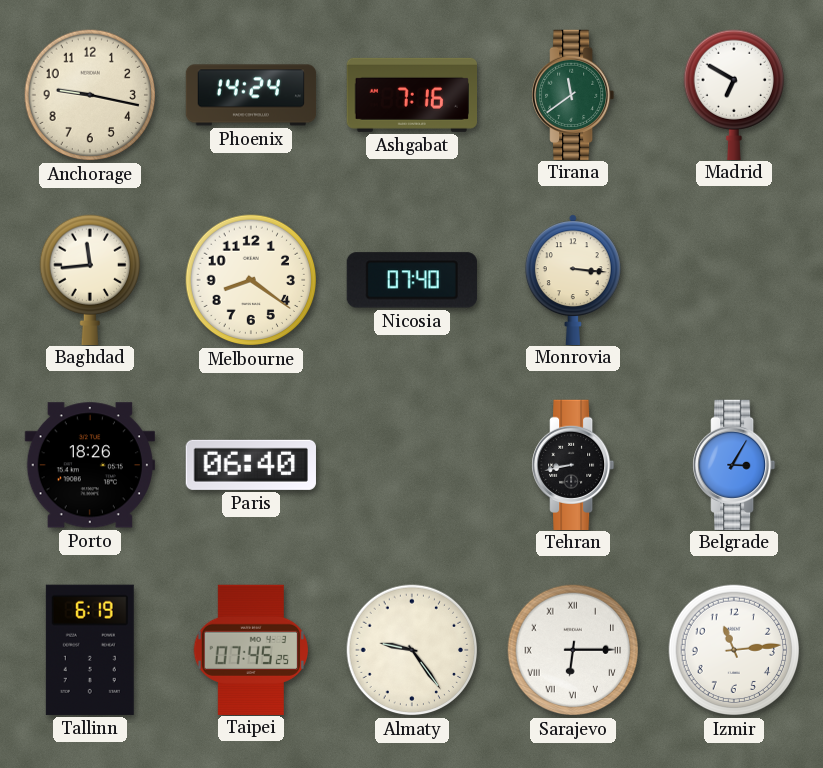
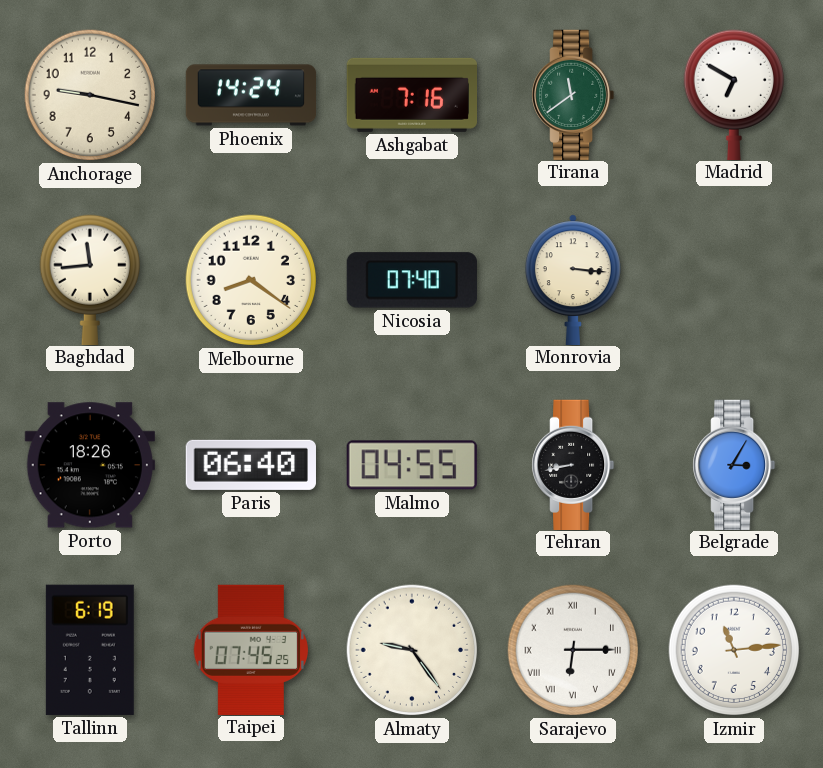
Malmo: none -> 04:55
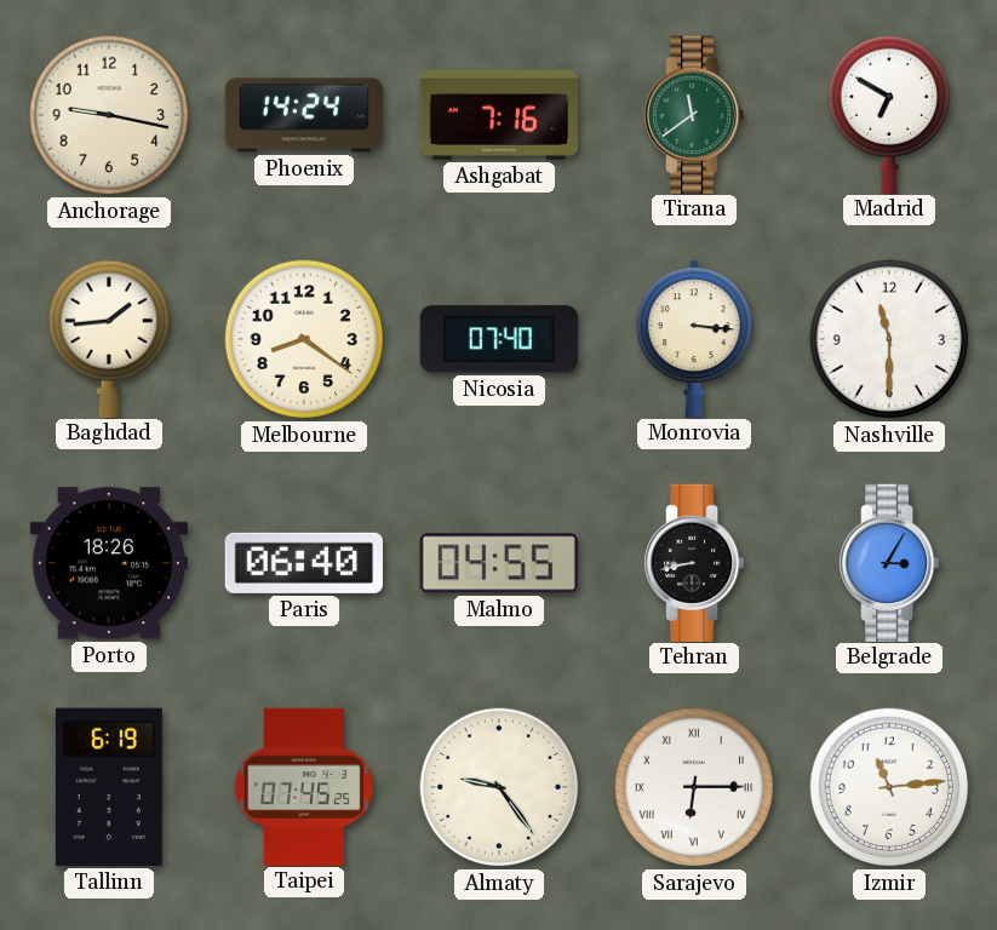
Baghdad: 11:44 -> 1:44
Nashville: none -> 11:30
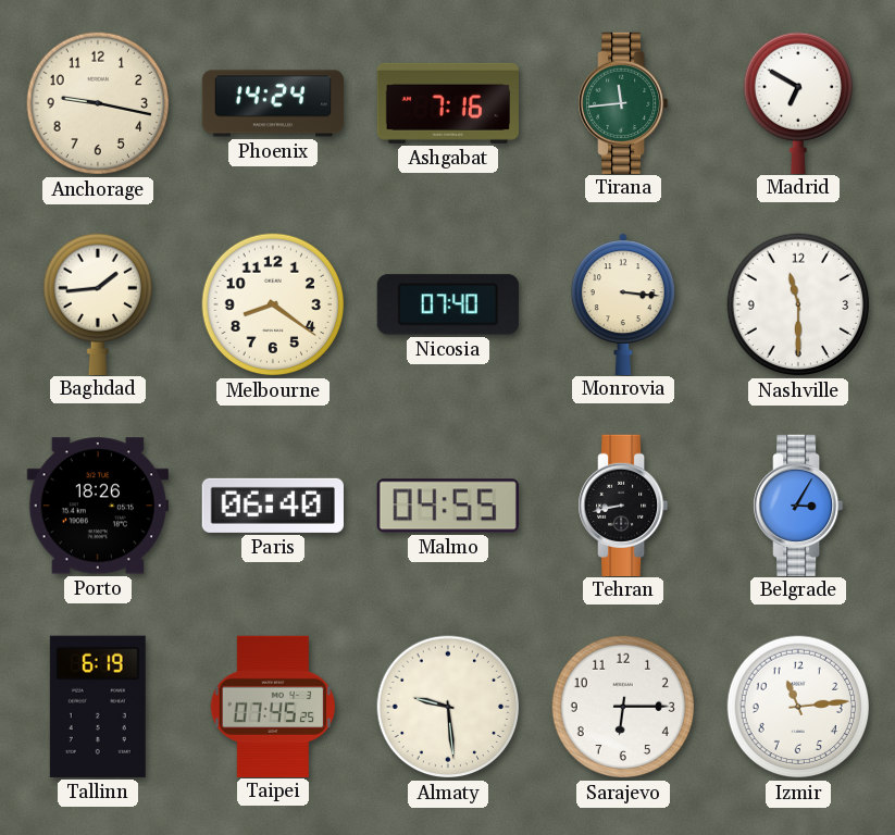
Tirana: 11:39 -> 11:44
Almaty: 9:24 -> 9:29
Sarajevo numerals: Roman -> Arabic
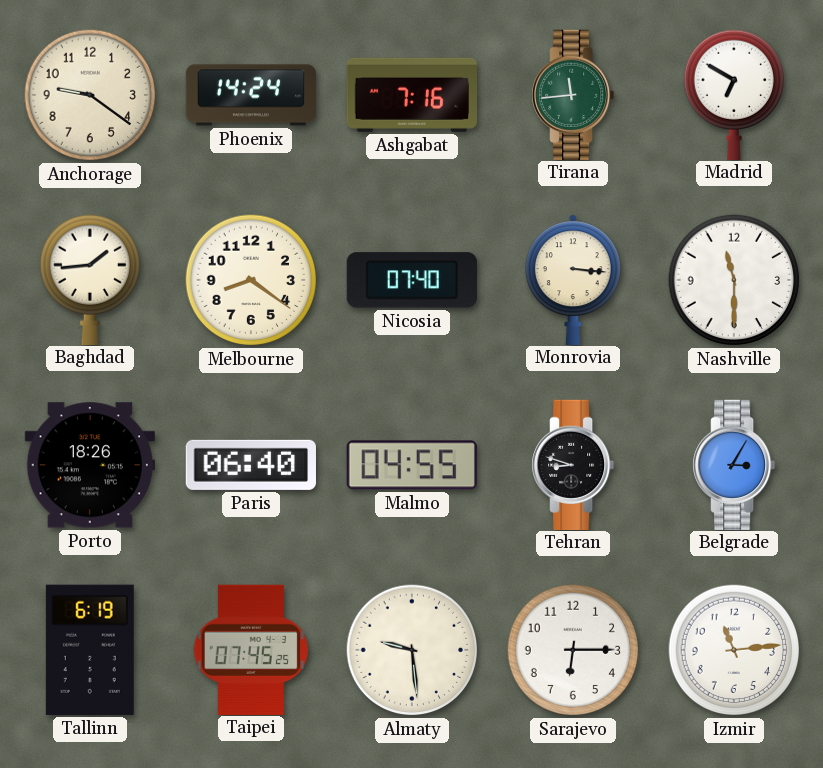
Anchorage: 9:17 -> 9:21
Tehran: 8:43 -> 8:48
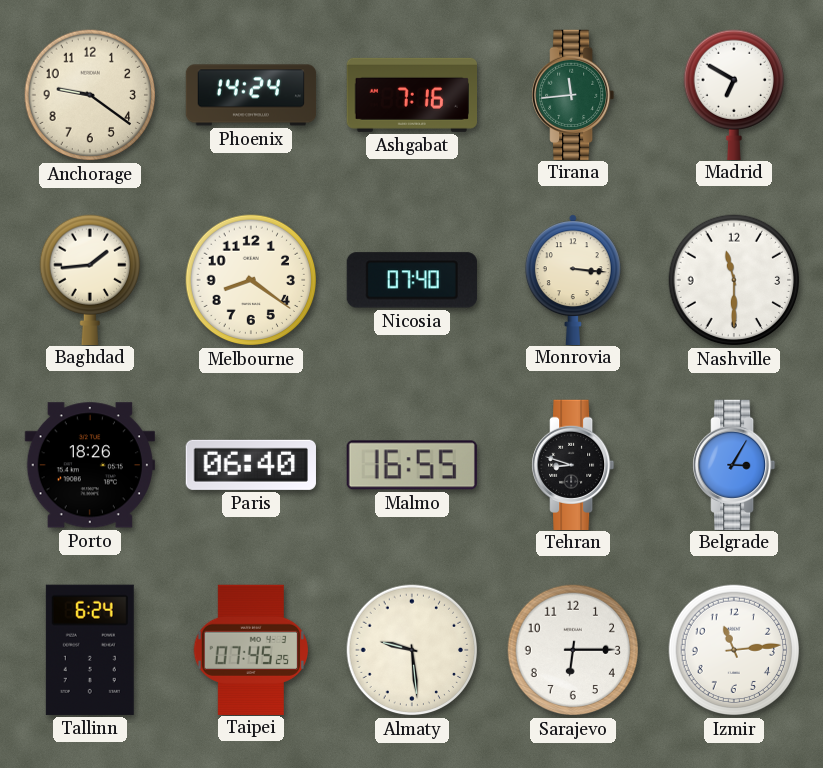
Malmo: 04:55 -> 16:55
Tallinn: 6:19 -> 6:24
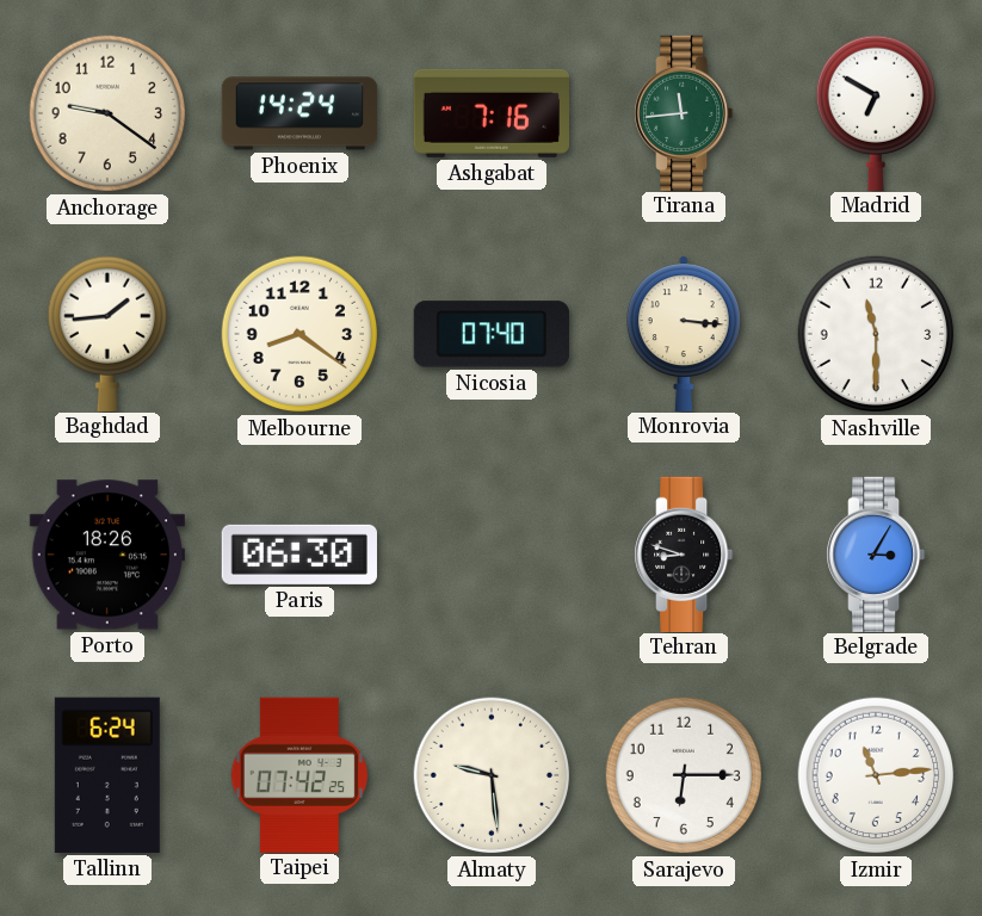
Paris: 06:40 -> 06:30
Malmo: 16:55 -> none
Taipei: 07:45 -> 07:42
